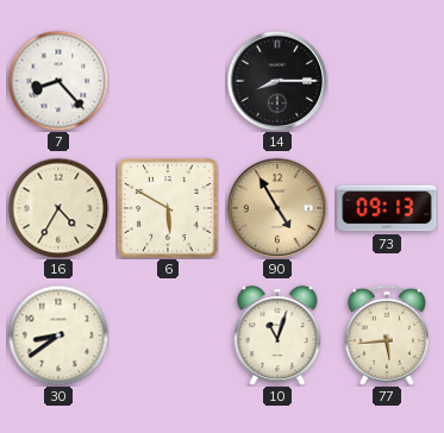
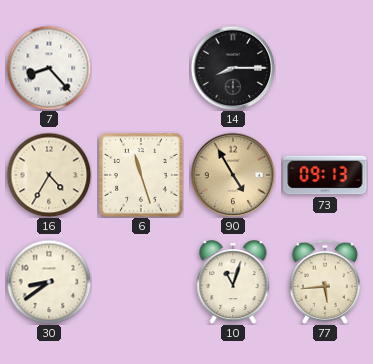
6: 5:50 -> 11:27
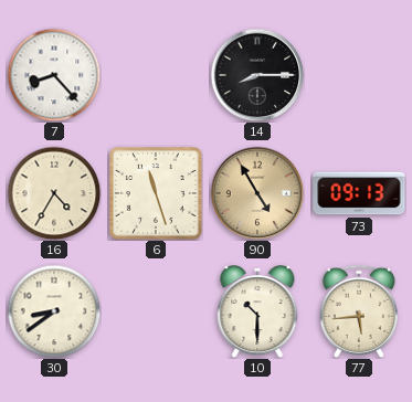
10: 11:03 -> 10:30
